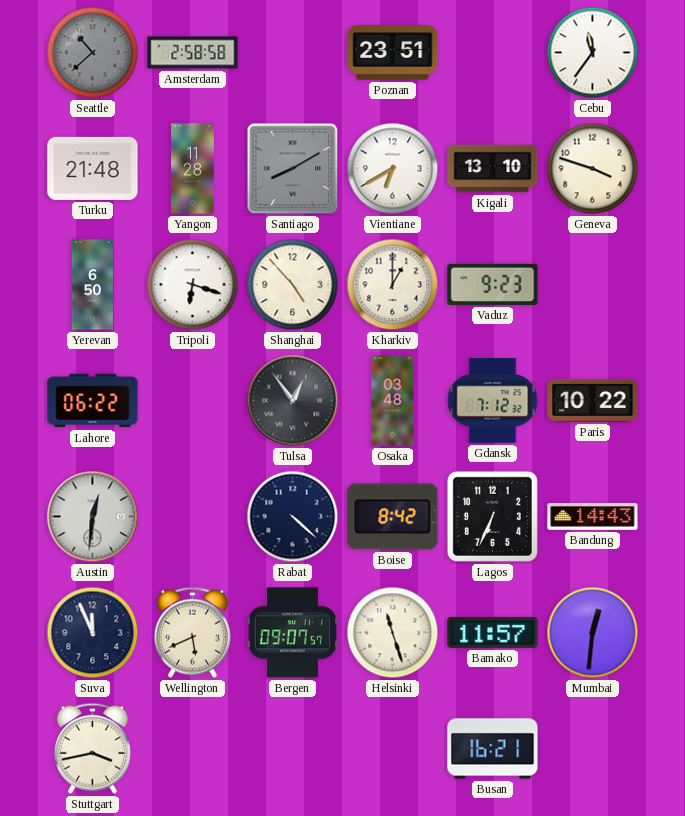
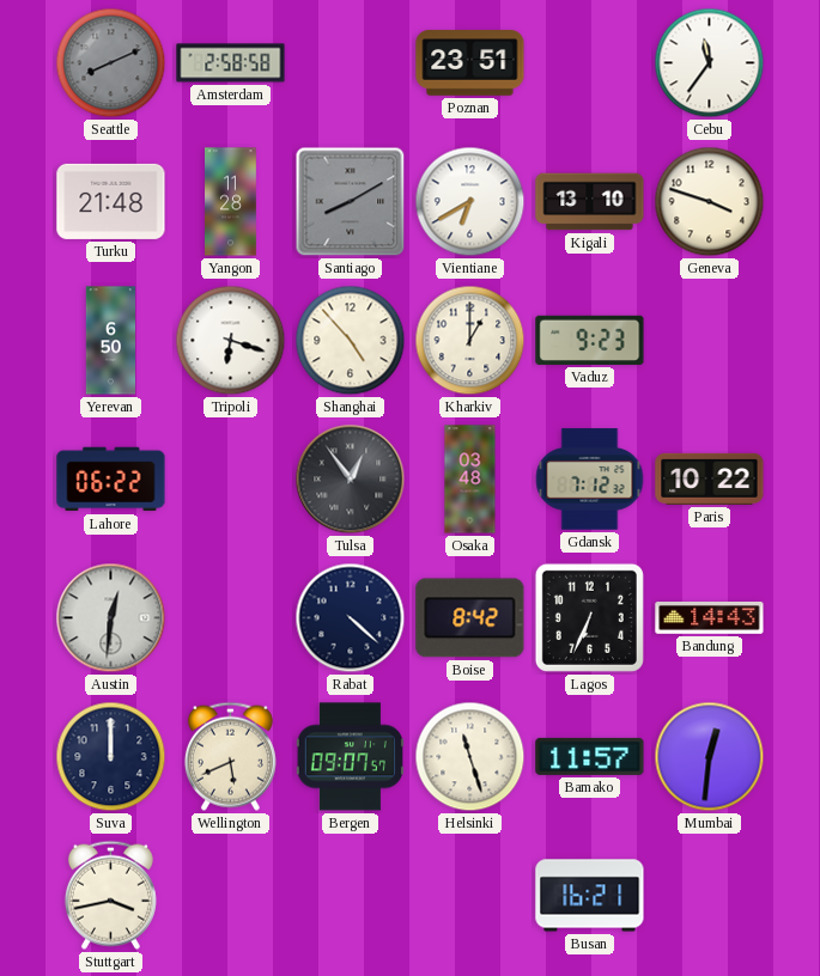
Seattle: 10:38 -> 8:11
Suva: 11:56 -> 12:00
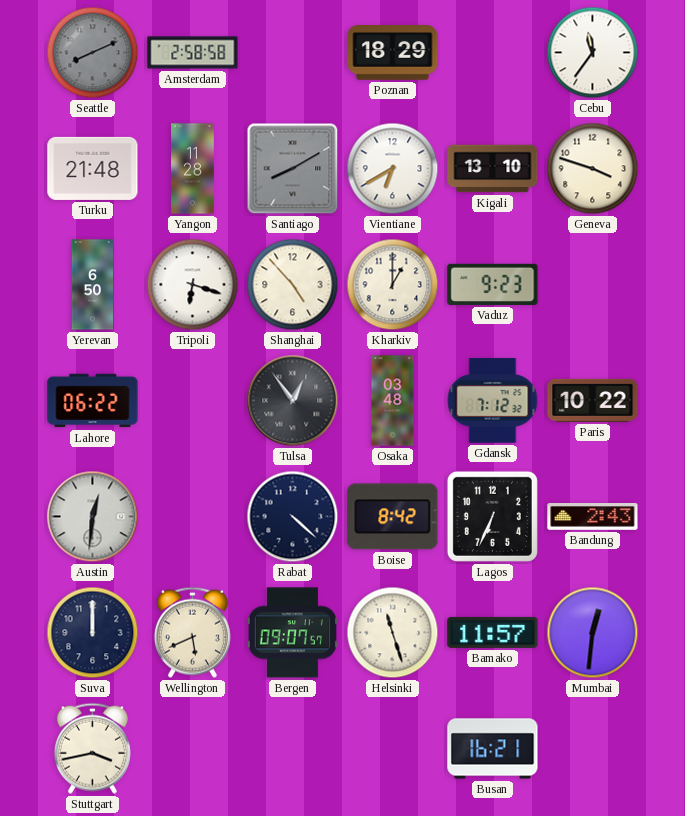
Poznan: 23:51 -> 18:29
Bandung: 14:43 -> 2:43
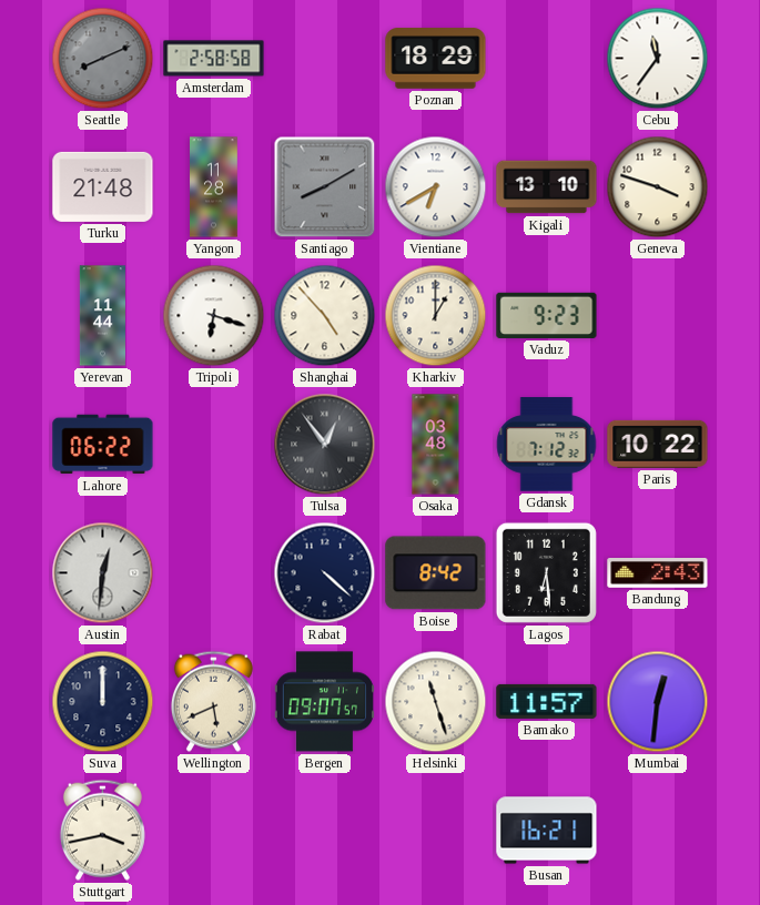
Yerevan: 6:50 -> 11:44
Lagos: 6:34 -> 6:29
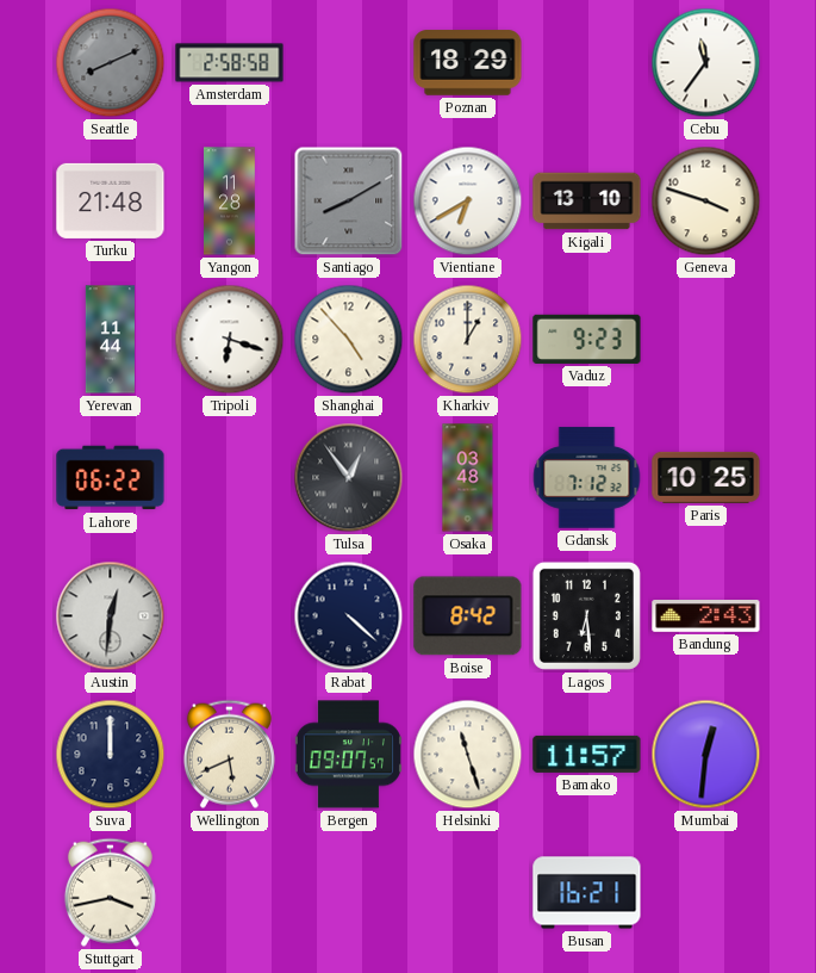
Paris: 10:22 -> 10:25
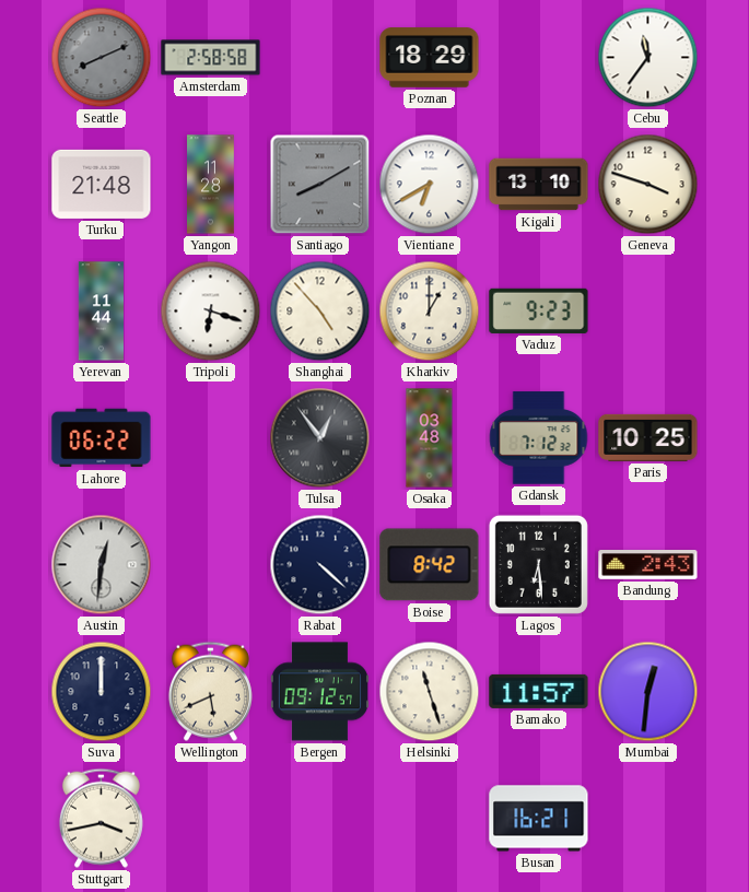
Bergen: 09:07 -> 09:12
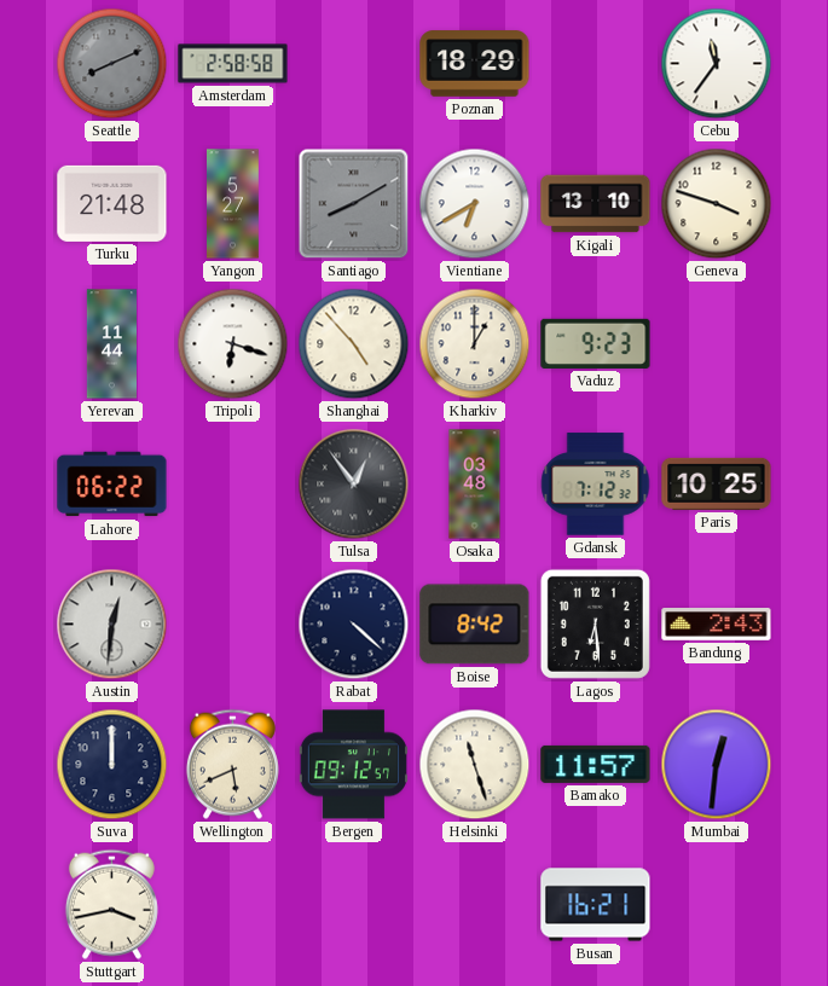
Yangon: 11:28 -> 5:27
